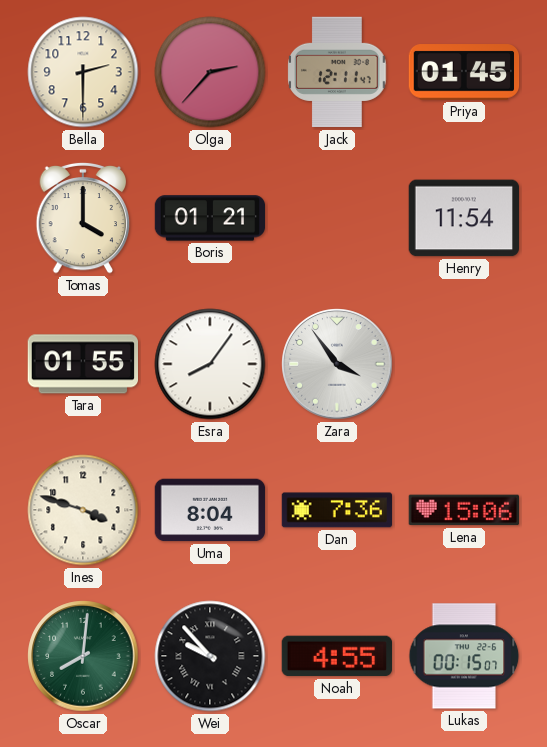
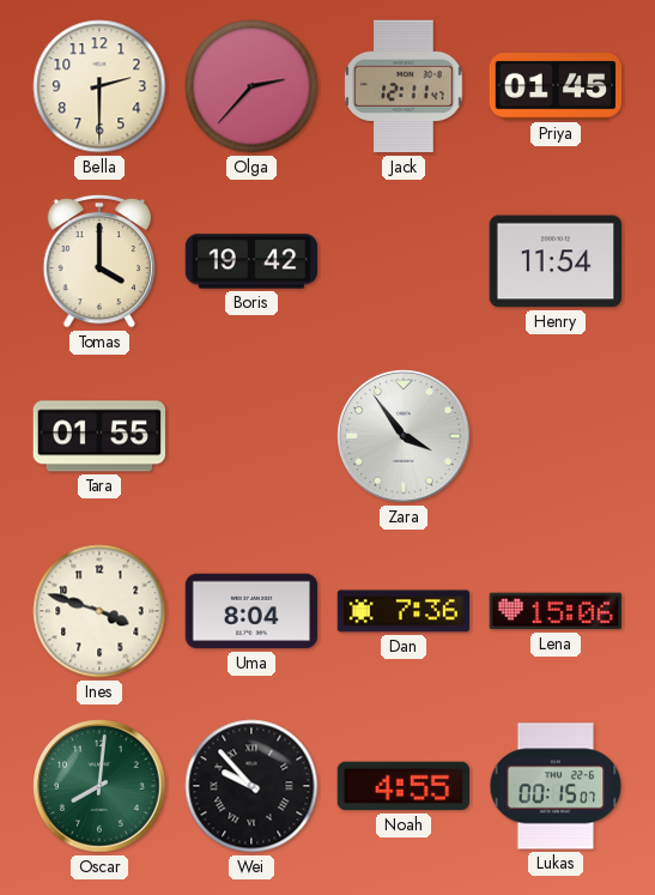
Boris: 01:21 -> 19:42
Esra: 8:06 -> none
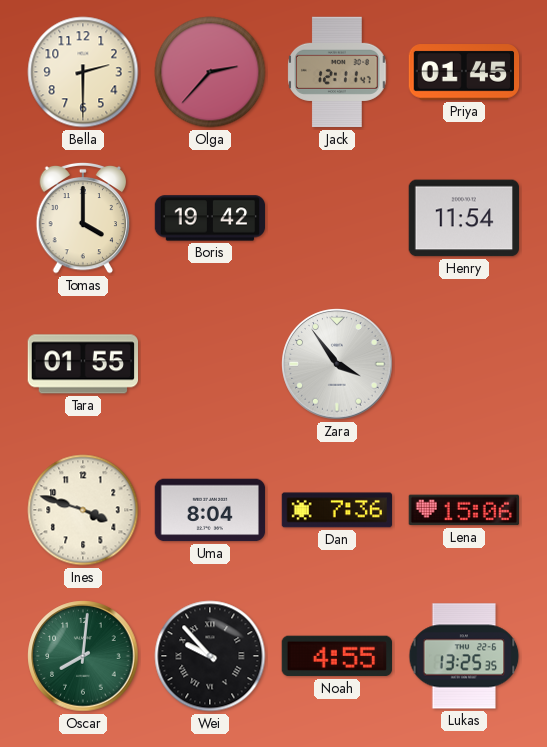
Lukas: 00:15 -> 13:25
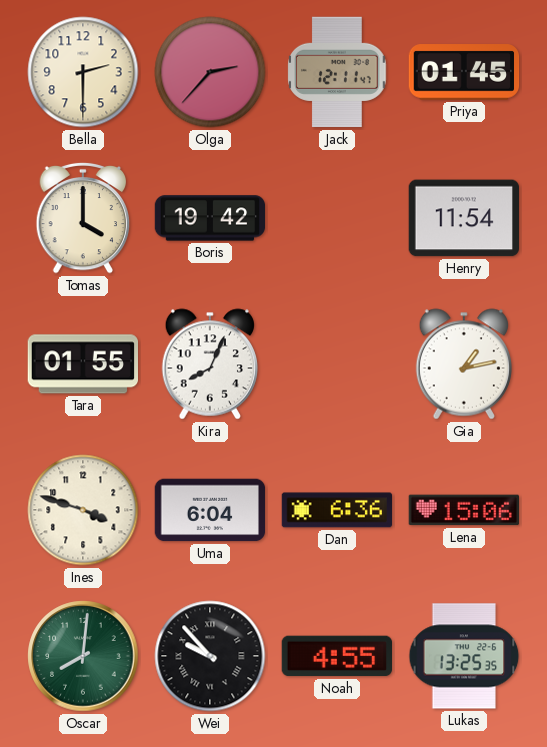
Kira: none -> 8:04
Zara: 3:54 -> none
Gia: none -> 1:13
Uma: 8:04 -> 6:04
Dan: 7:36 -> 6:36
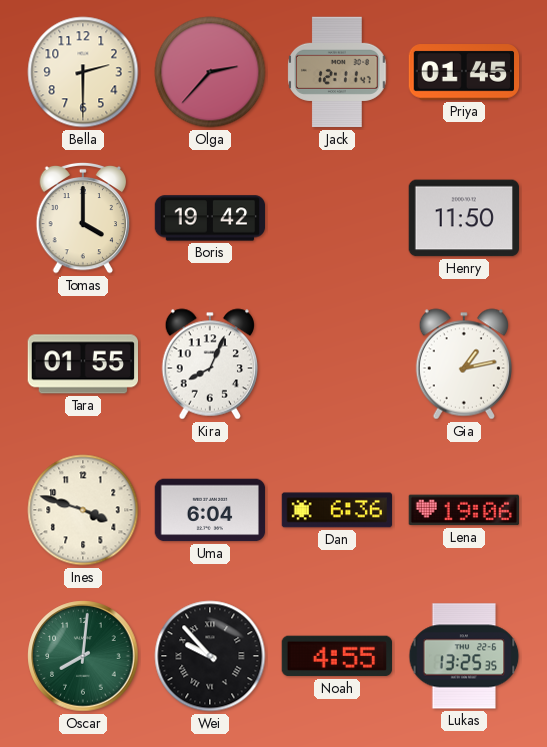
Henry: 11:54 -> 11:50
Lena: 15:06 -> 19:06
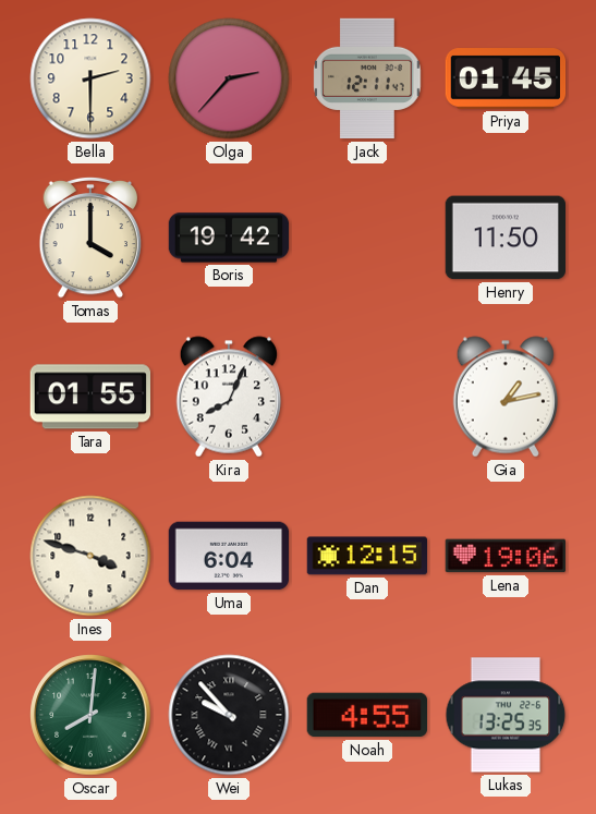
Dan: 6:36 -> 12:15
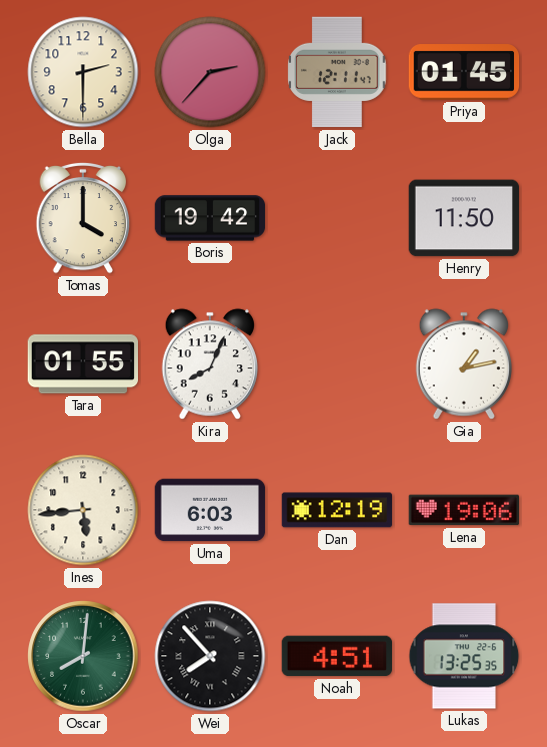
Ines: 3:48 -> 5:44
Uma: 6:04 -> 6:03
Dan: 12:15 -> 12:19
Wei: 9:53 -> 7:53
Noah: 4:55 -> 4:51
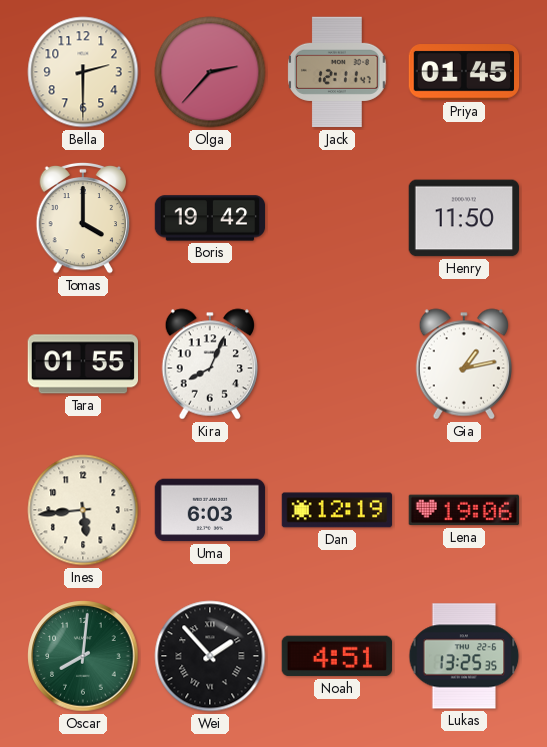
Wei: 7:53 -> 1:53
